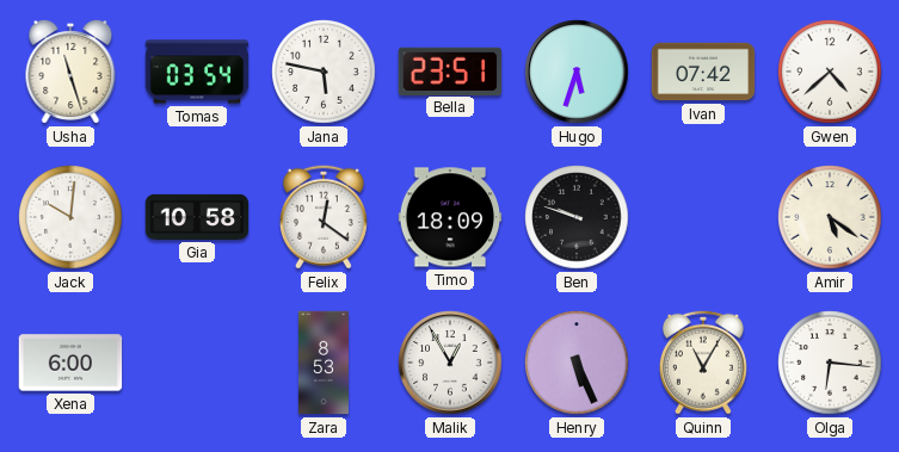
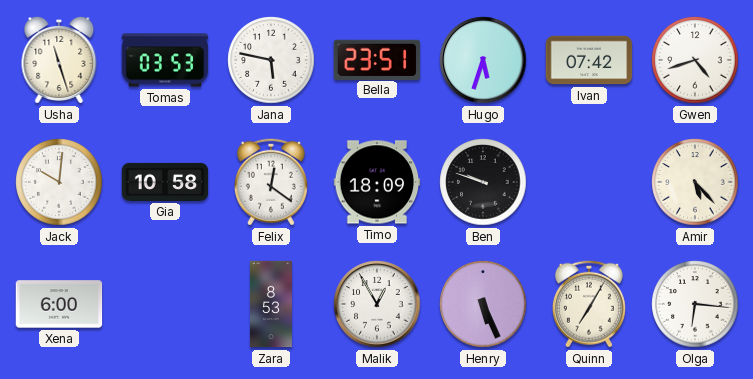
Tomas: 03:54 -> 03:53
Gwen: 4:38 -> 4:42
Amir: 5:21 -> 5:23
Quinn: 11:05 -> 7:05
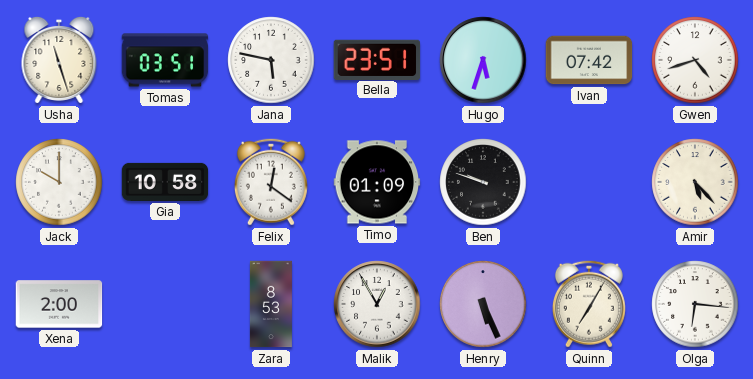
Tomas: 03:53 -> 03:51
Jack: 10:01 -> 10:00
Timo: 18:09 -> 01:09
Xena: 6:00 -> 2:00
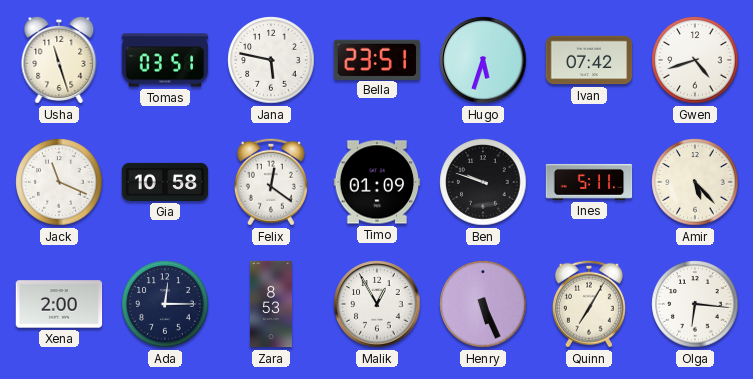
Jack: 10:00 -> 11:19
Ines: none -> 5:11
Ada: none -> 12:15
